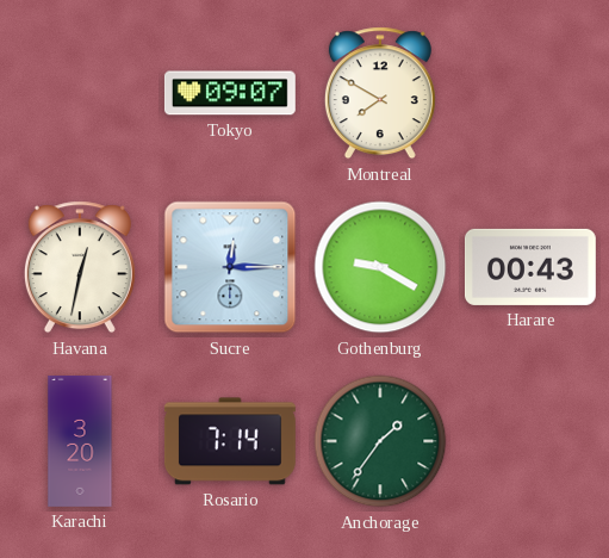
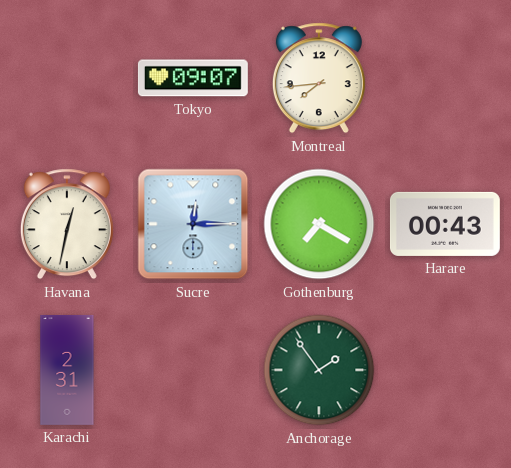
Montreal: 7:50 -> 7:44
Gothenburg: 9:20 -> 7:20
Karachi: 3:20 -> 2:31
Rosario: 7:14 -> none
Anchorage: 1:36 -> 1:54
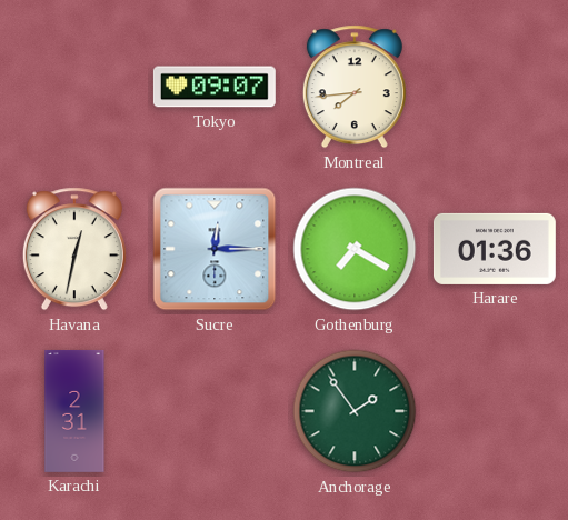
Harare: 00:43 -> 01:36
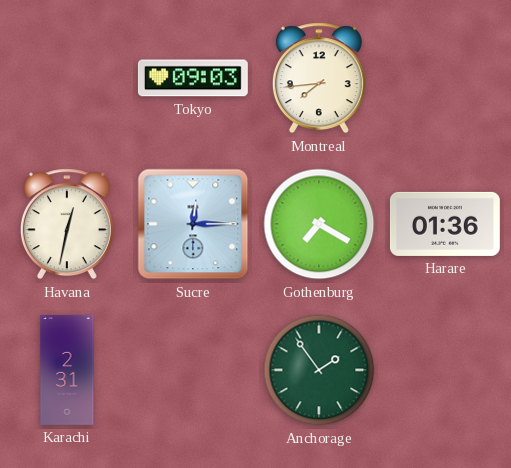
Tokyo: 09:07 -> 09:03
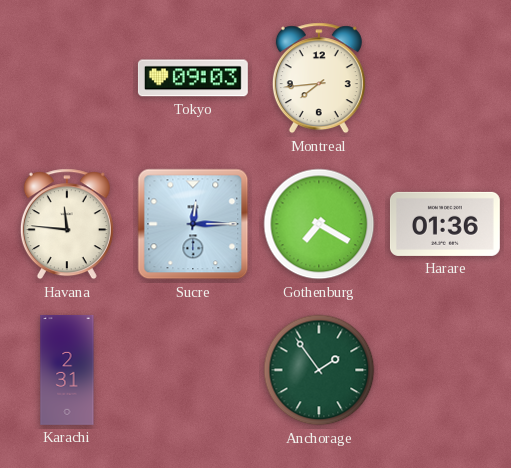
Havana: 12:32 -> 11:46
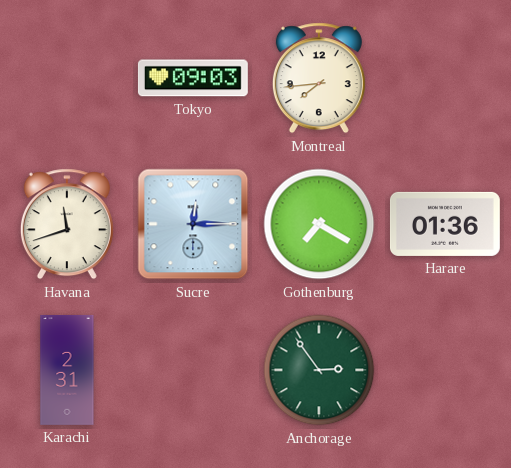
Havana: 11:46 -> 11:42
Anchorage: 1:54 -> 2:54
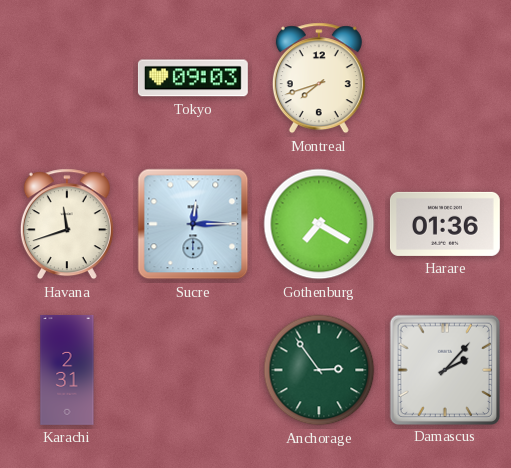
Montreal: 7:44 -> 7:42
Damascus: none -> 2:07
